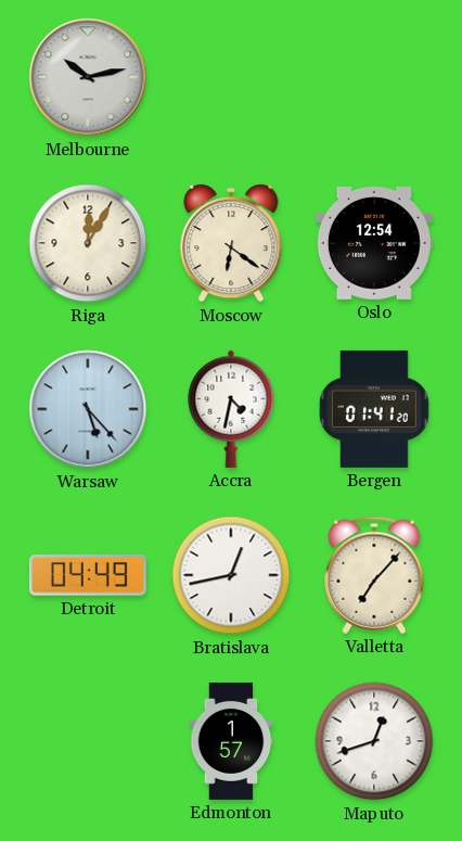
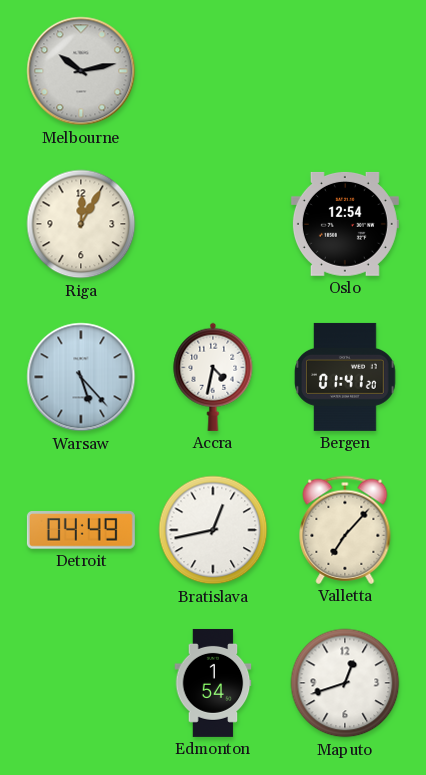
Moscow: 6:21 -> none
Edmonton: 1:57 -> 1:54
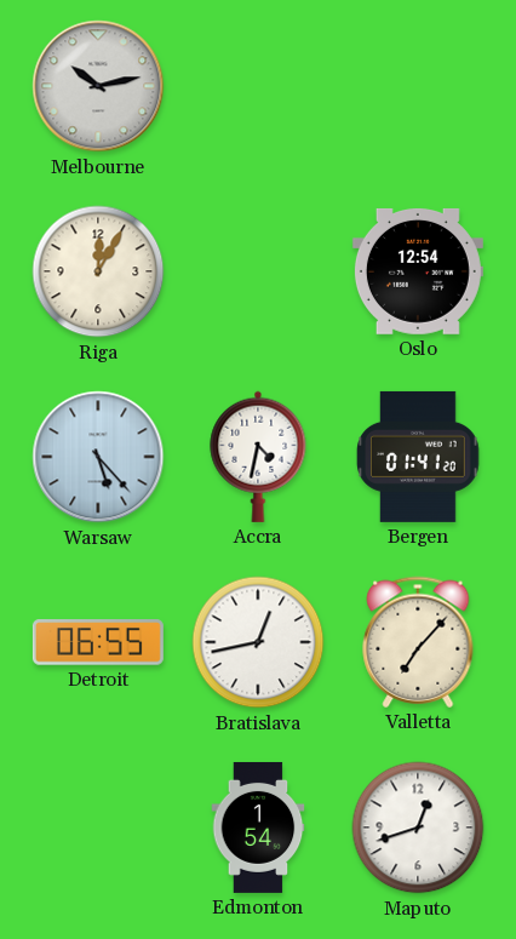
Detroit: 04:49 -> 06:55
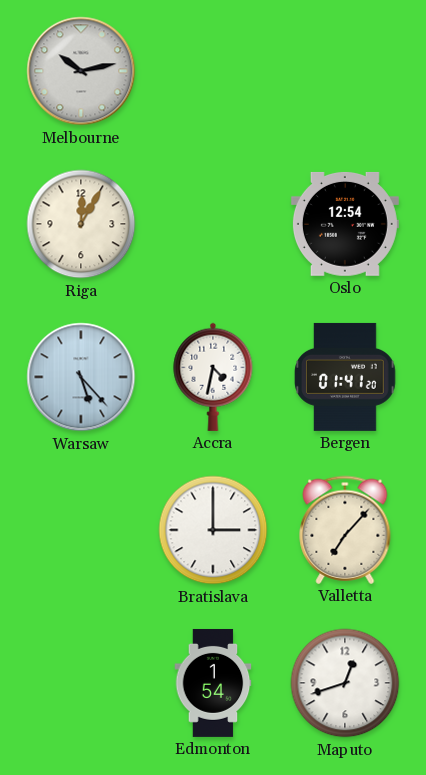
Detroit: 06:55 -> none
Bratislava: 12:43 -> 3:00
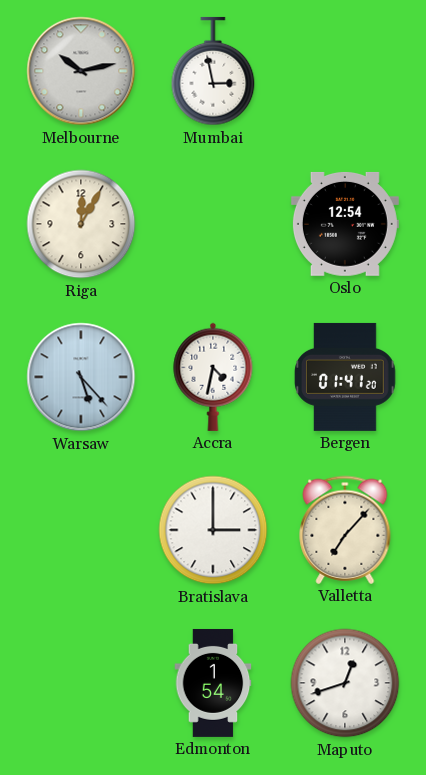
Mumbai: none -> 2:58
